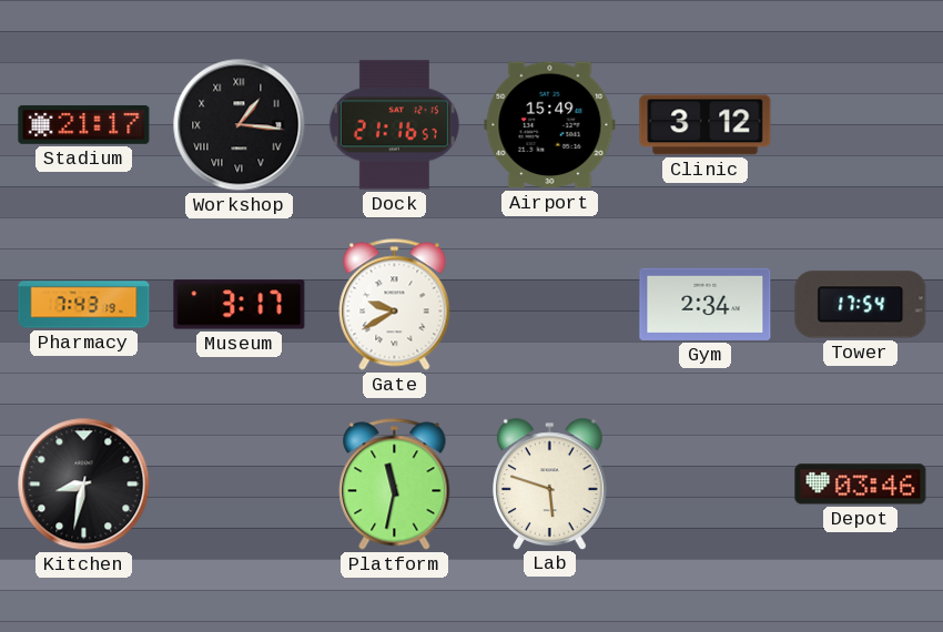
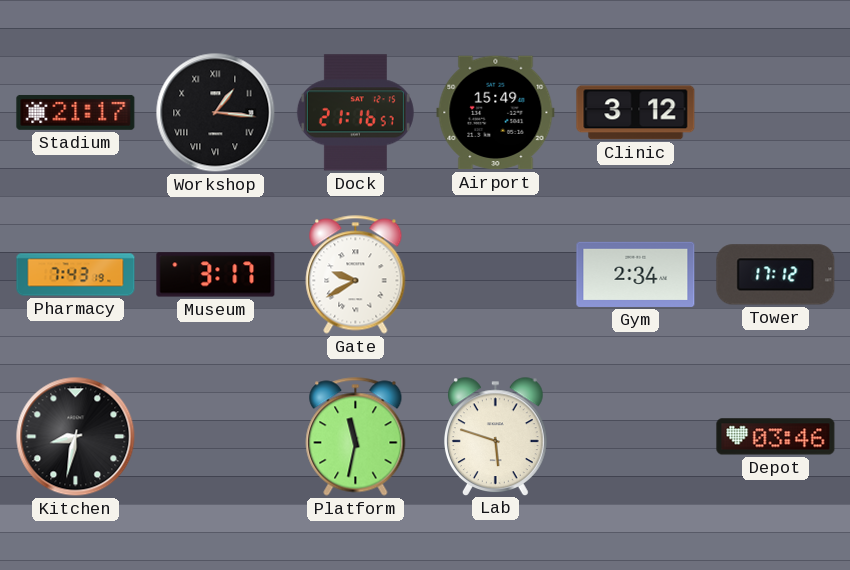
Tower: 17:54 -> 17:12
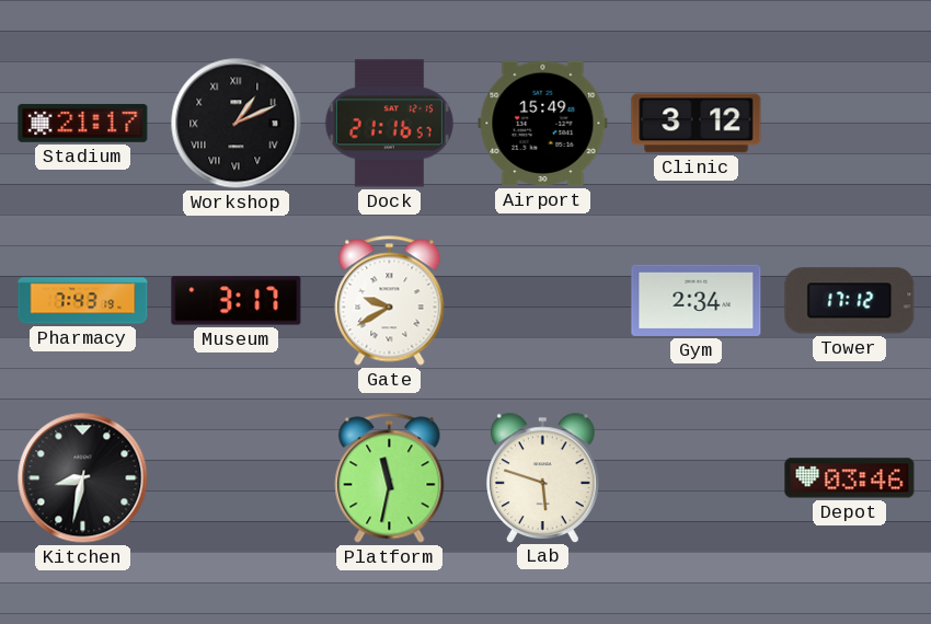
Workshop: 1:16 -> 1:11
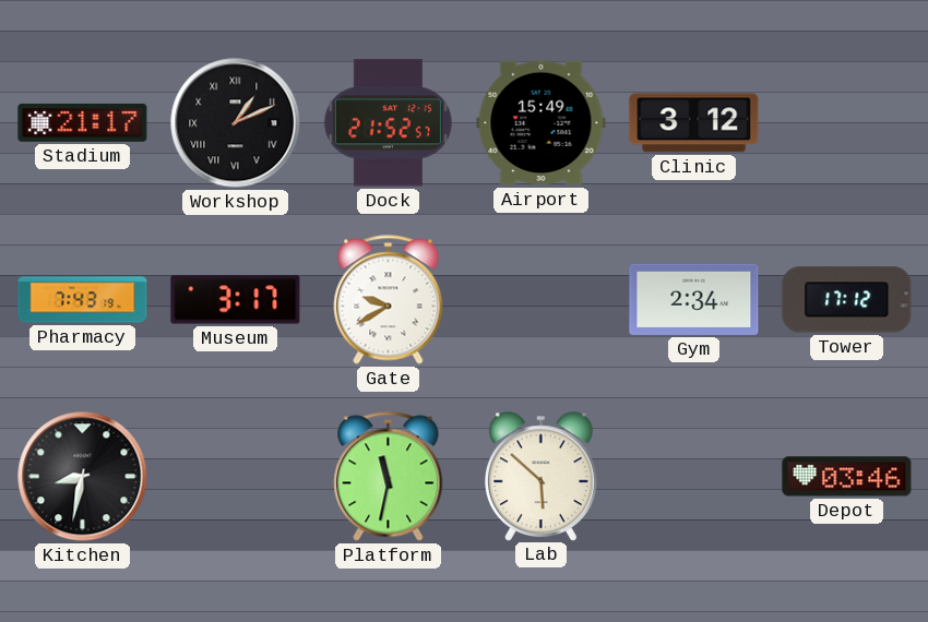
Dock: 21:16 -> 21:52
Lab: 5:48 -> 5:52
